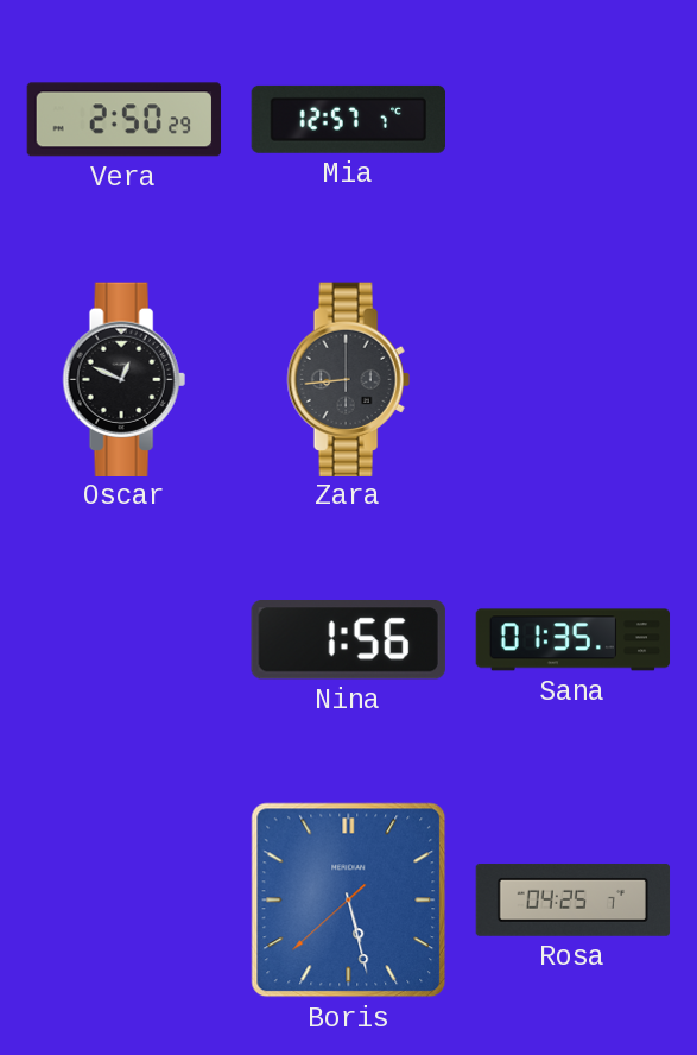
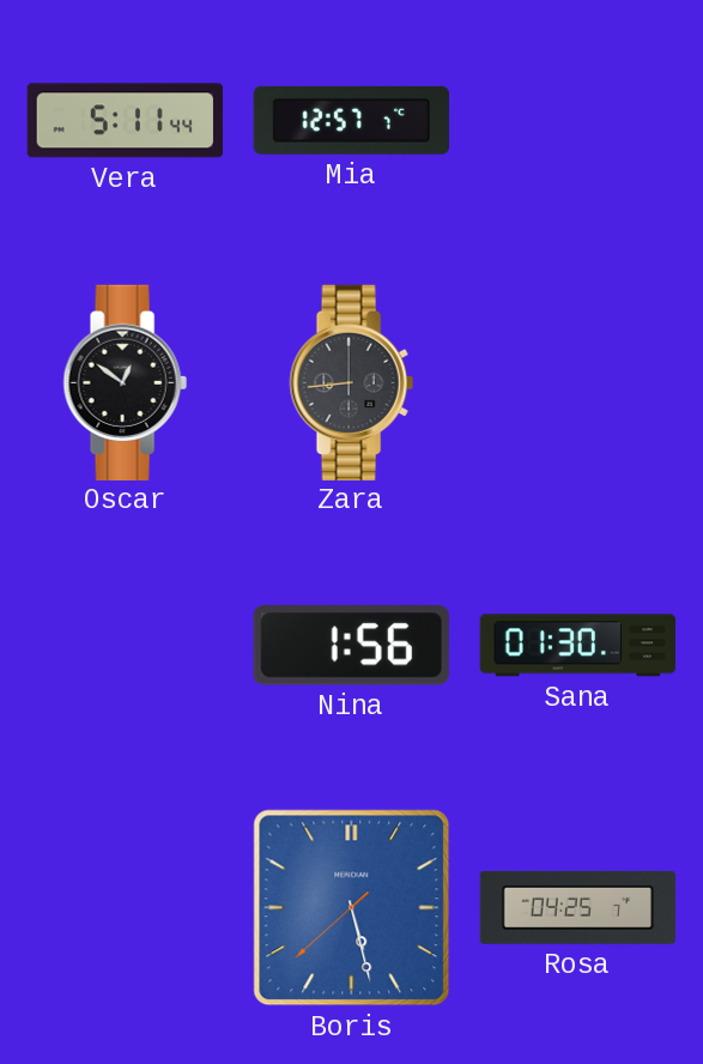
Vera: 2:50 -> 5:11
Oscar: 12:49 -> 12:51
Sana: 01:35 -> 01:30
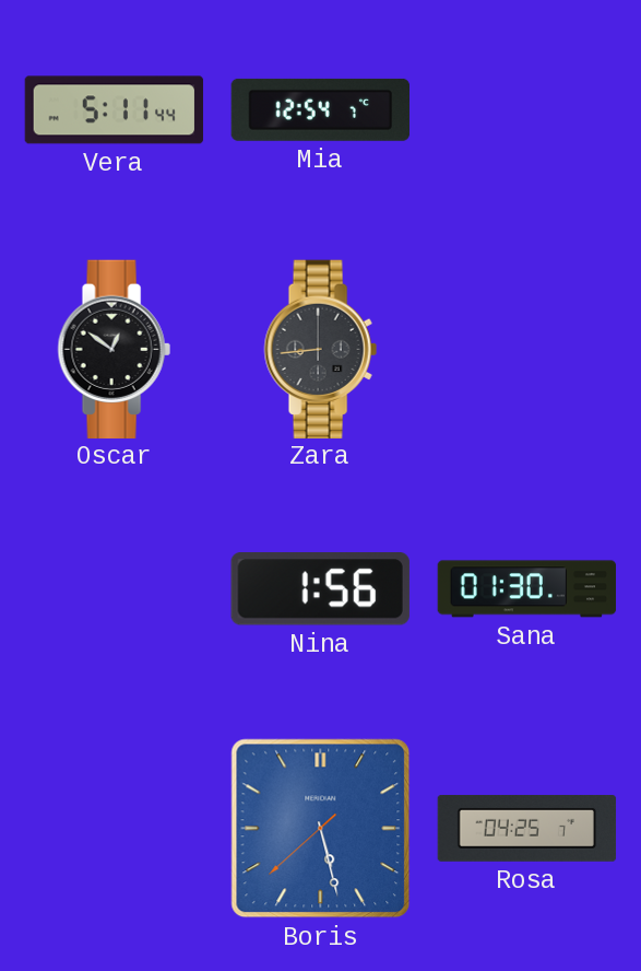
Mia: 12:57 -> 12:54
